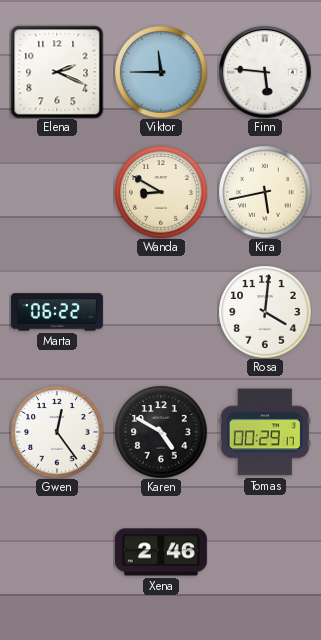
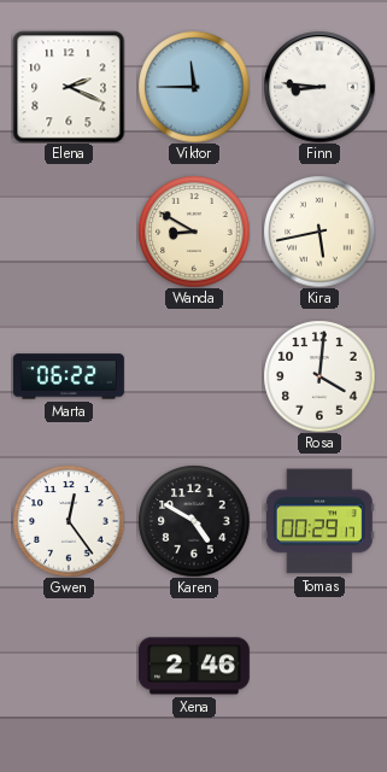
Finn: 5:46 -> 8:46
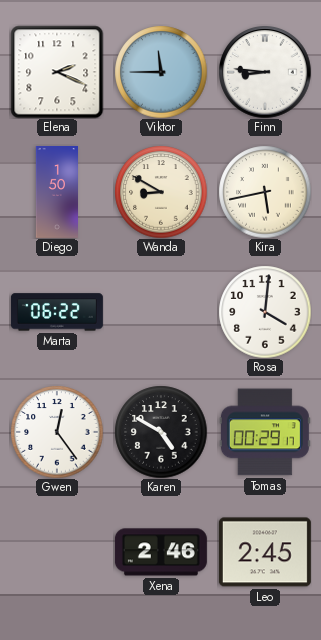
Diego: none -> 1:50
Leo: none -> 2:45
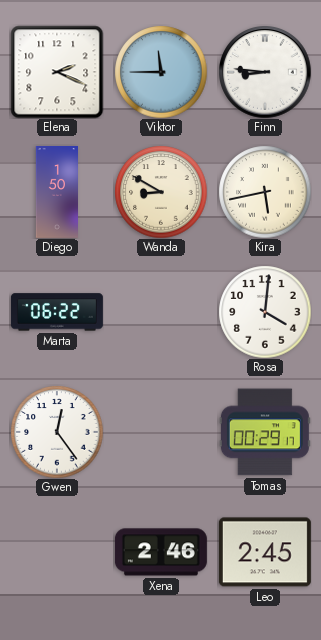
Karen: 4:50 -> none
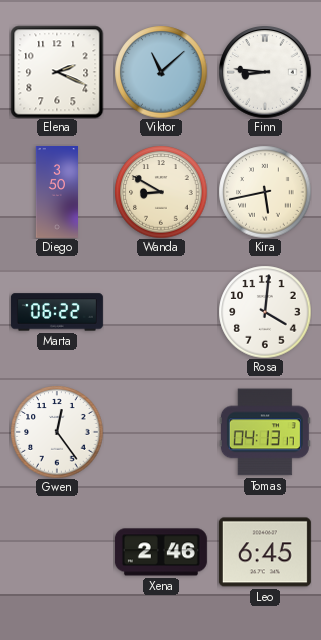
Viktor: 11:45 -> 11:08
Diego: 1:50 -> 3:50
Tomas: 00:29 -> 04:13
Leo: 2:45 -> 6:45
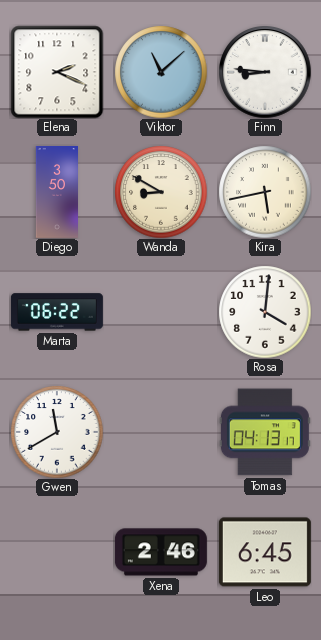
Gwen: 12:24 -> 11:40
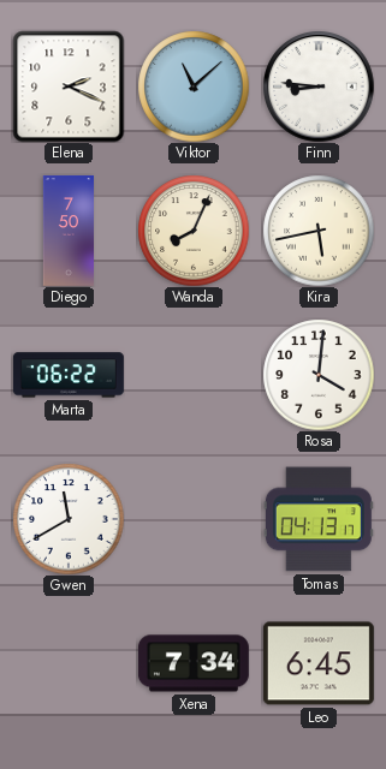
Diego: 3:50 -> 7:50
Wanda: 8:50 -> 8:04
Xena: 2:46 -> 7:34
